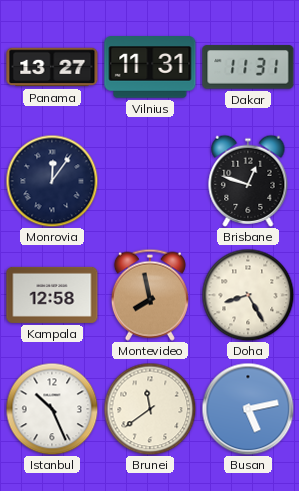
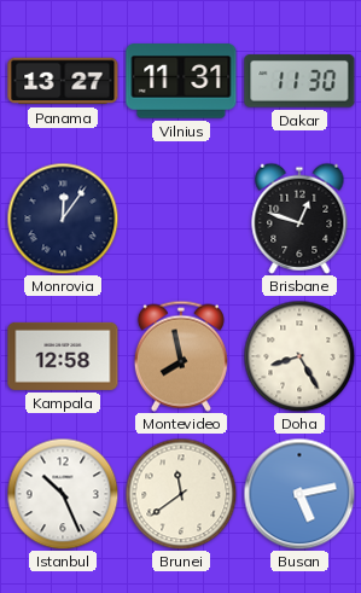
Dakar: 11:31 -> 11:30
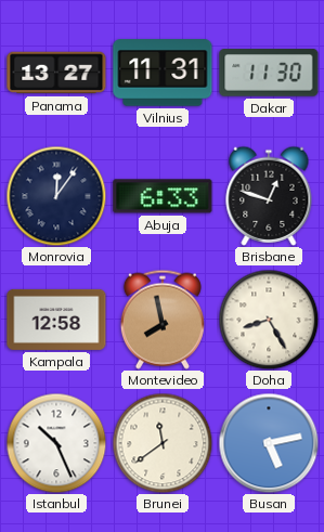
Abuja: none -> 6:33
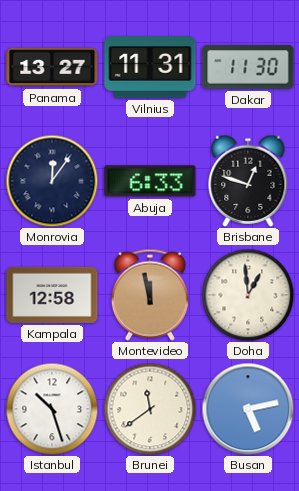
Montevideo: 7:58 -> 11:58
Doha: 8:25 -> 12:59
Istanbul: 10:26 -> 10:27
